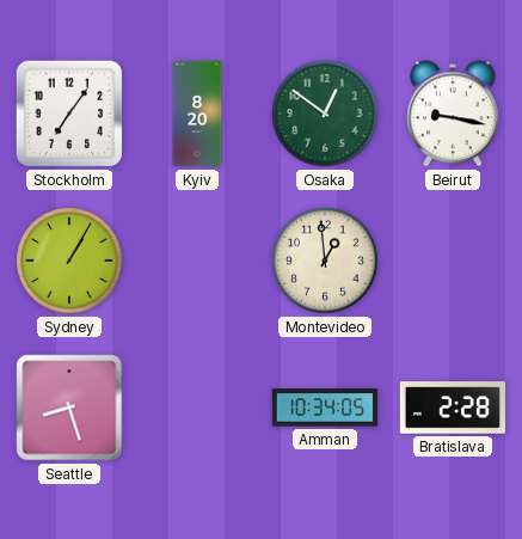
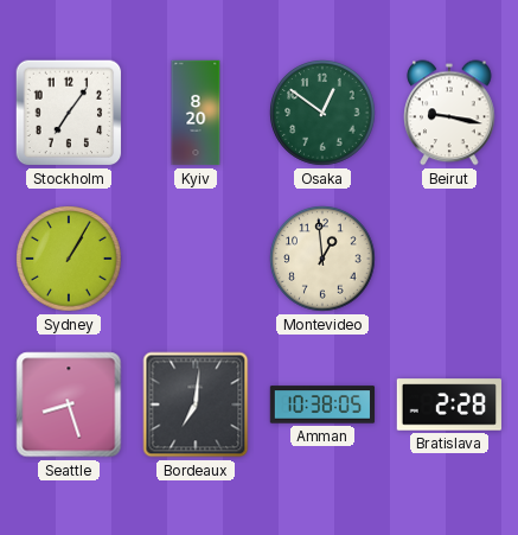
Bordeaux: none -> 7:01
Amman: 10:34 -> 10:38
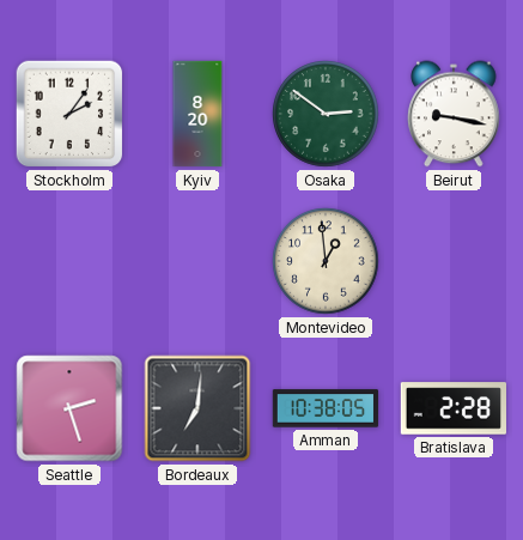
Stockholm: 7:06 -> 2:06
Osaka: 12:51 -> 2:51
Sydney: 1:05 -> none
Seattle: 8:27 -> 2:27
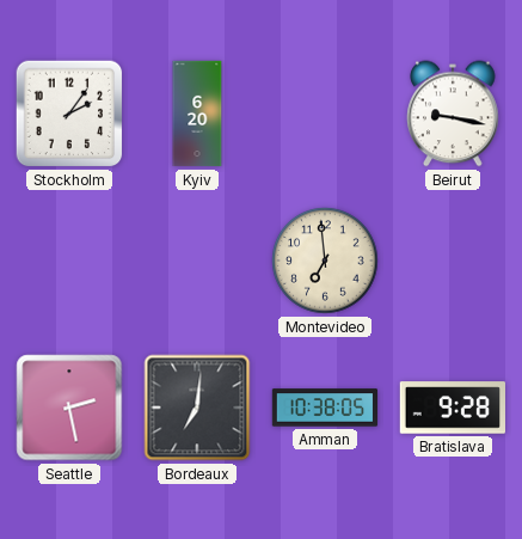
Kyiv: 8:20 -> 6:20
Osaka: 2:51 -> none
Montevideo: 12:59 -> 6:59
Seattle: 2:27 -> 2:28
Bratislava: 2:28 -> 9:28
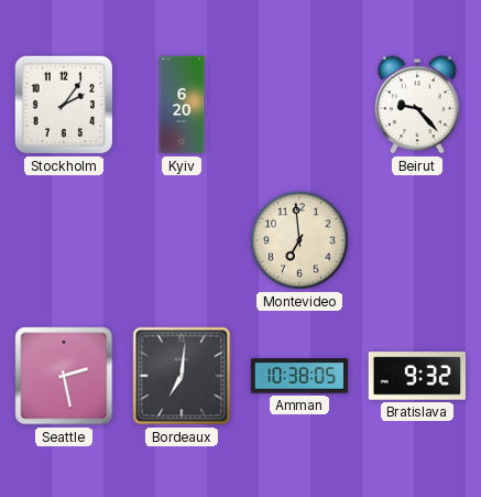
Beirut: 9:17 -> 9:23
Bratislava: 9:28 -> 9:32
